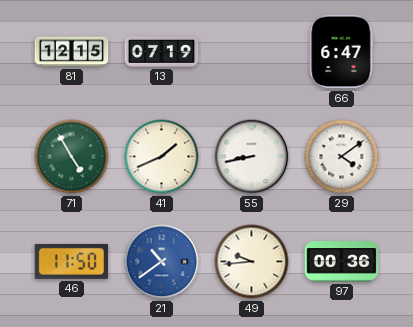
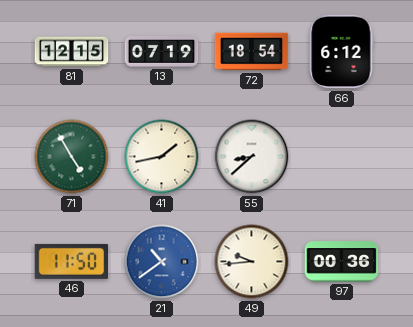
72: none -> 18:54
66: 6:47 -> 6:12
41: 1:41 -> 1:43
55: 8:43 -> 8:38
29: 4:09 -> none
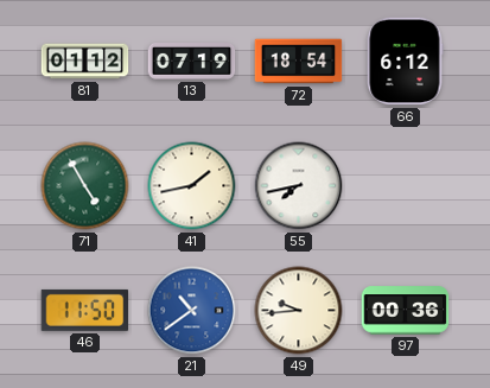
81: 12:15 -> 01:12
55: 8:38 -> 7:43
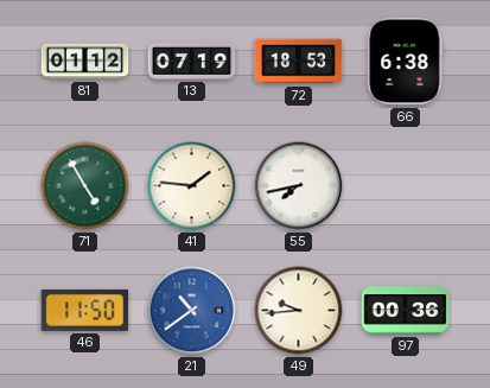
72: 18:54 -> 18:53
66: 6:12 -> 6:38
41: 1:43 -> 1:46
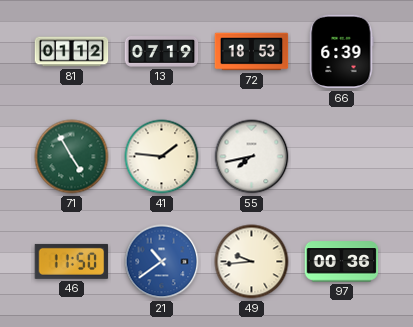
66: 6:38 -> 6:39
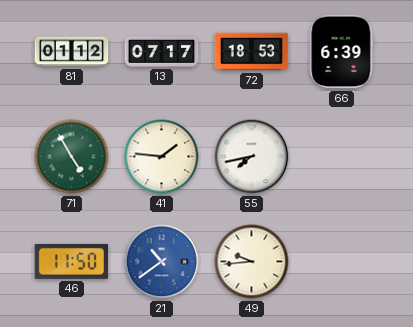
13: 07:19 -> 07:17
97: 00:36 -> none
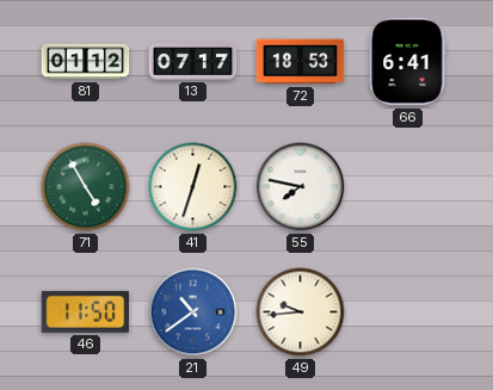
66: 6:39 -> 6:41
41: 1:46 -> 12:33
55: 7:43 -> 7:47
